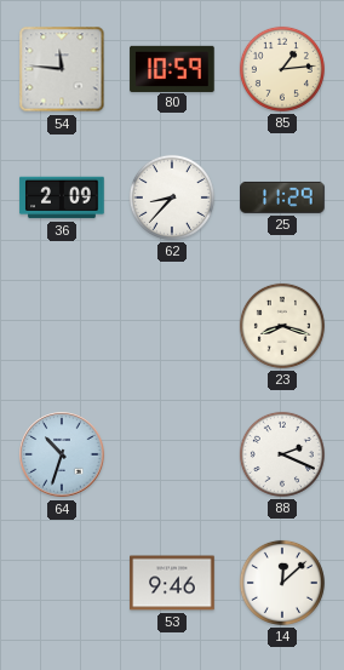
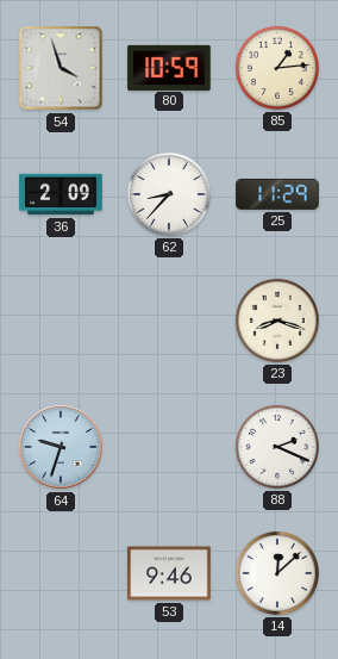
54: 11:46 -> 3:57
64: 10:33 -> 9:33
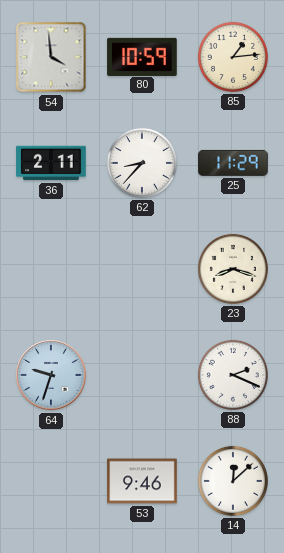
54: 3:57 -> 3:59
36: 2:09 -> 2:11
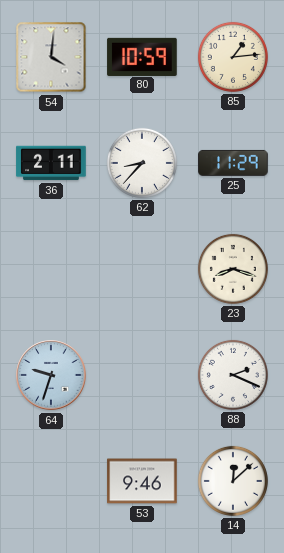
54: 3:59 -> 4:01
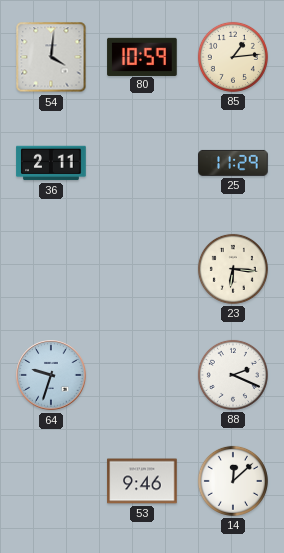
62: 8:37 -> none
23: 8:18 -> 6:16
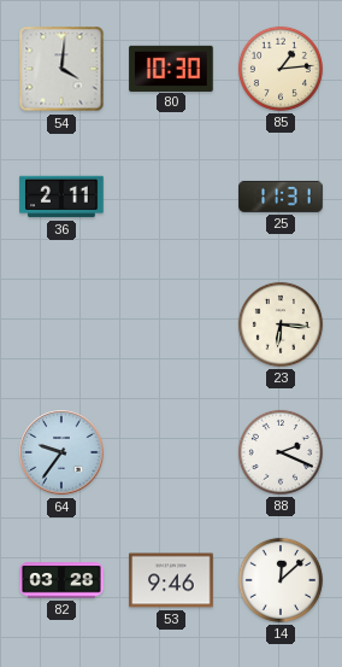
80: 10:59 -> 10:30
25: 11:29 -> 11:31
64: 9:33 -> 9:36
82: none -> 03:28
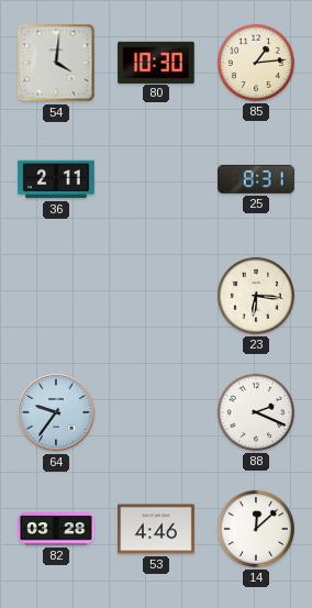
25: 11:31 -> 8:31
53: 9:46 -> 4:46
